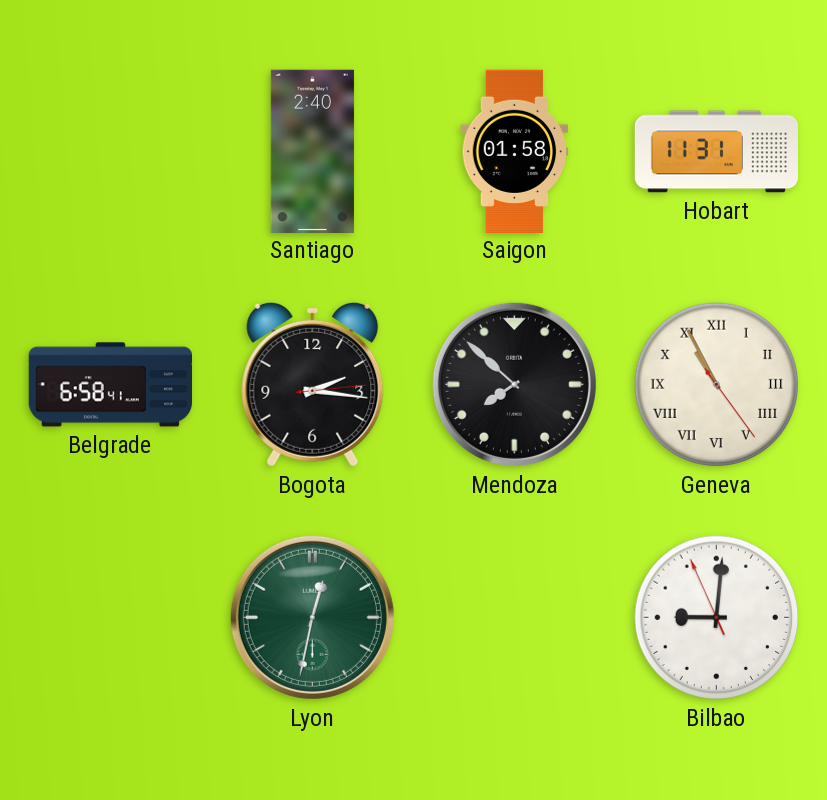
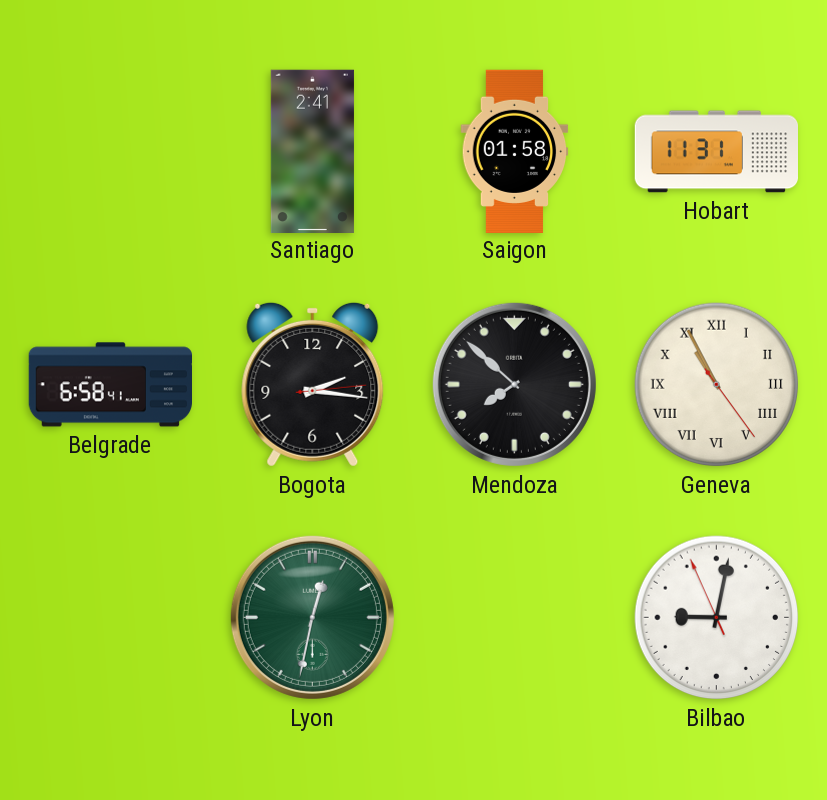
Santiago: 2:40 -> 2:41
Bilbao: 9:00 -> 9:01
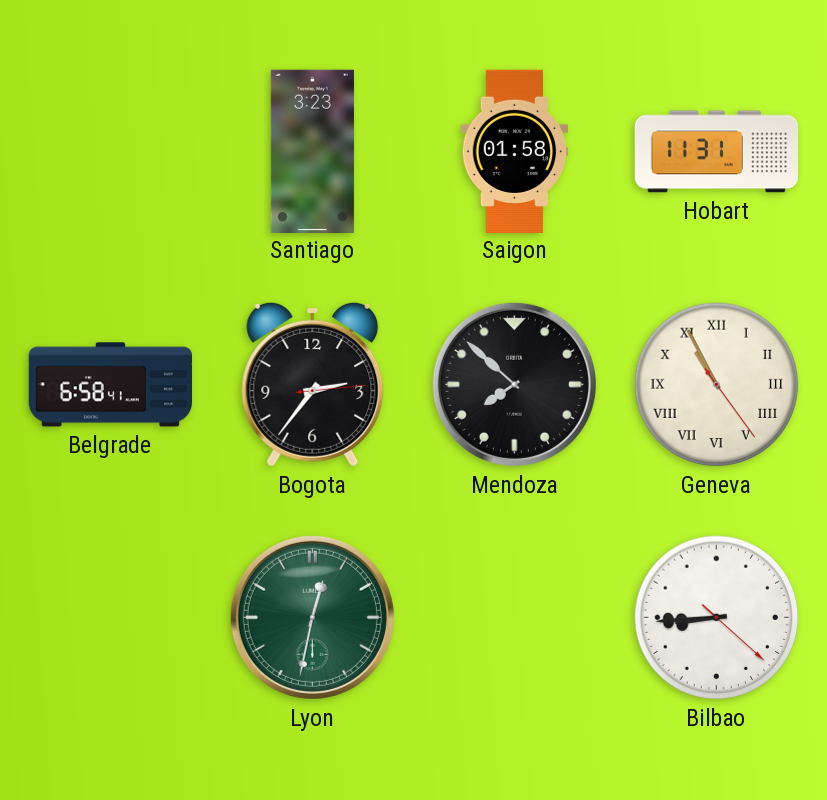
Santiago: 2:41 -> 3:23
Bogota: 2:16 -> 2:36
Bilbao: 9:01 -> 8:44
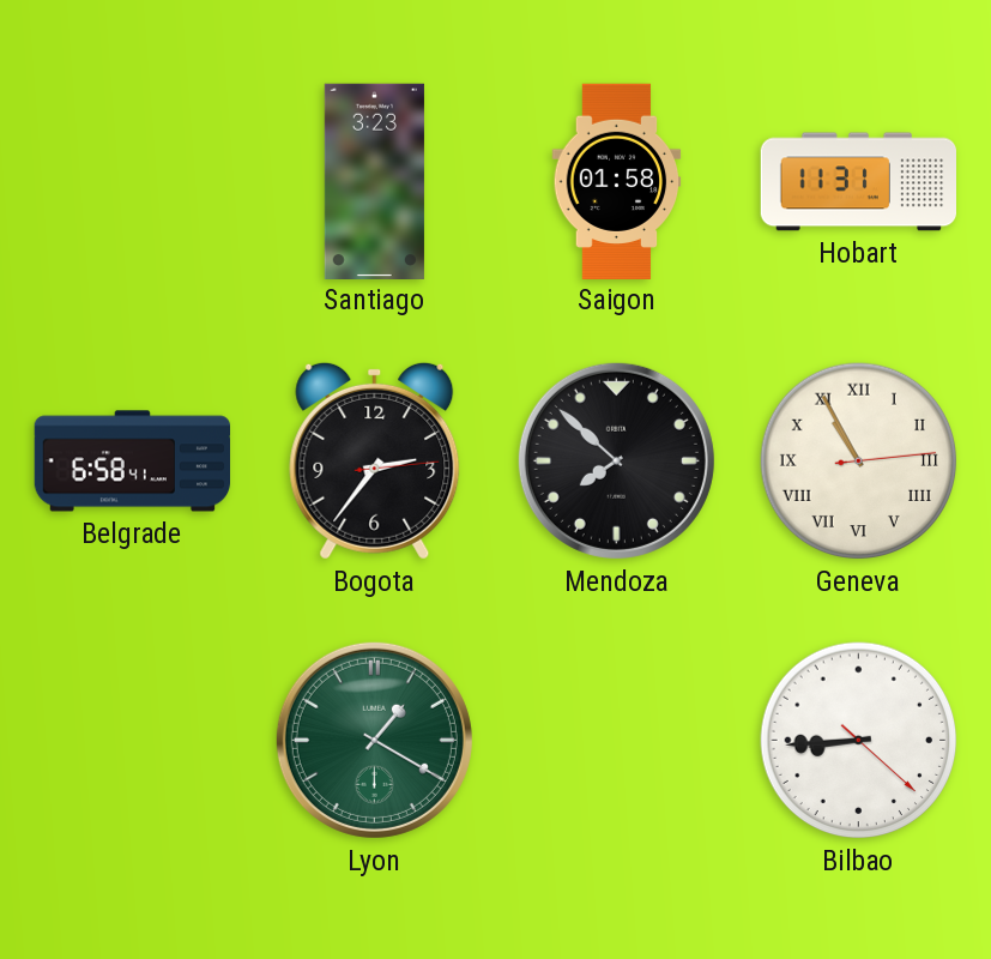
Geneva: 10:55:24 -> 10:55:14
Lyon: 12:32 -> 1:20
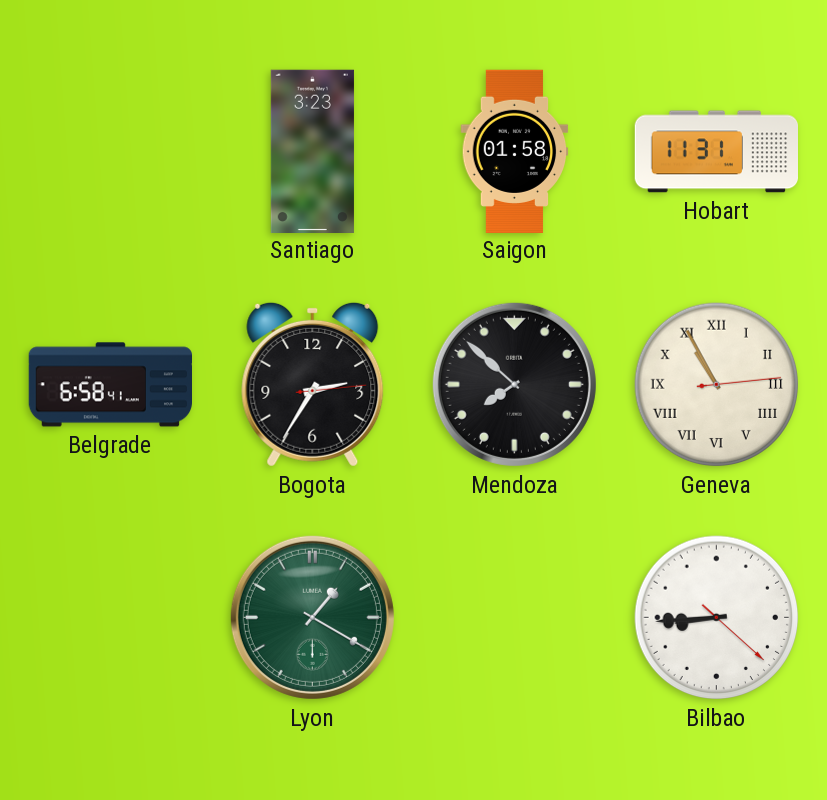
Bogota: 2:36 -> 2:35
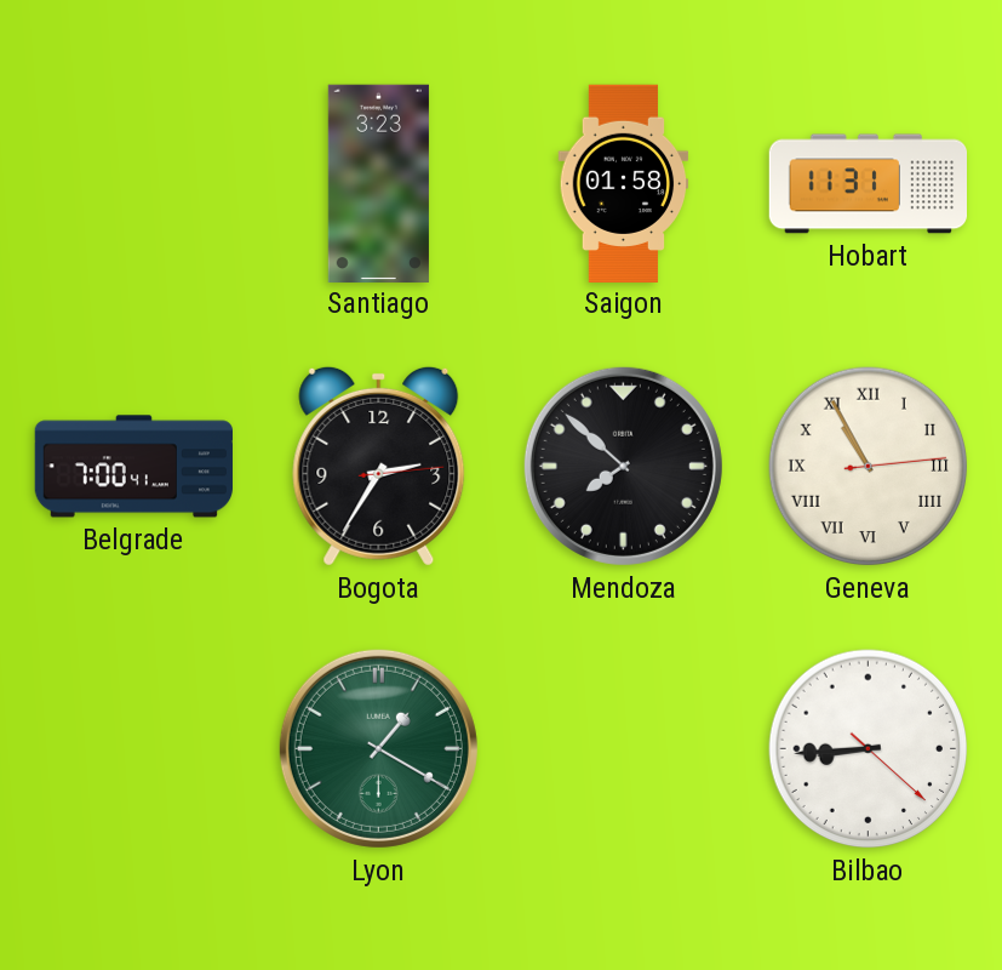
Belgrade: 6:58 -> 7:00
